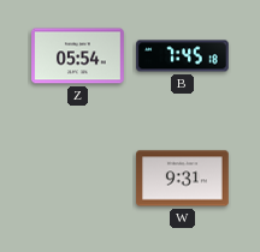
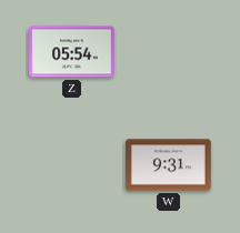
B: 7:45 -> none
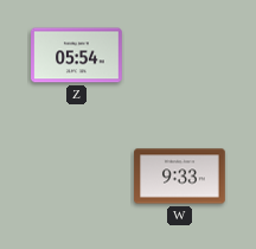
W: 9:31 -> 9:33
